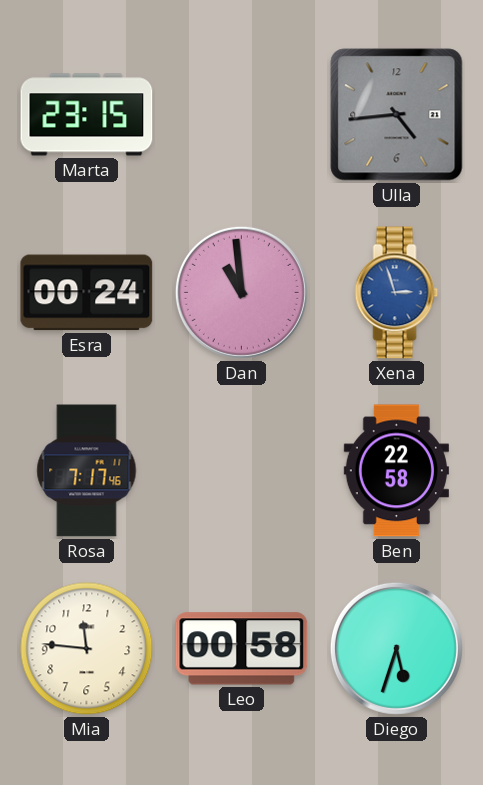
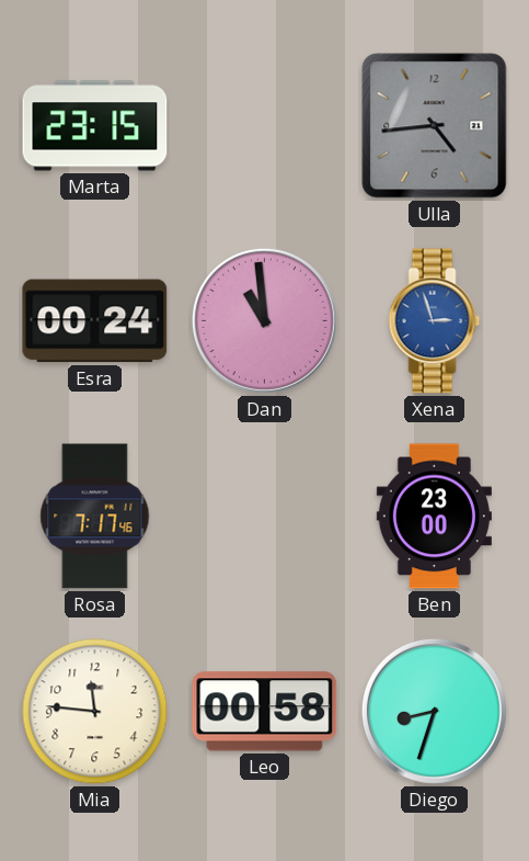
Ben: 22:58 -> 23:00
Diego: 5:33 -> 8:33
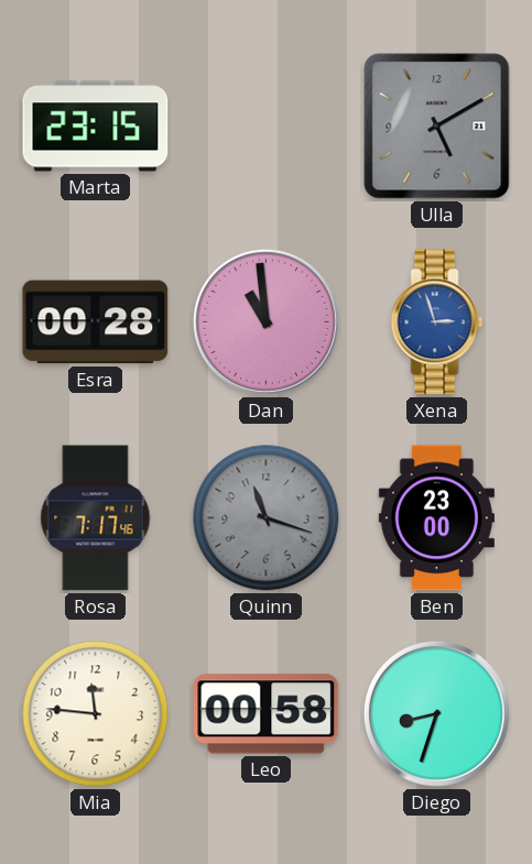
Ulla: 4:44 -> 5:10
Esra: 00:24 -> 00:28
Quinn: none -> 11:18
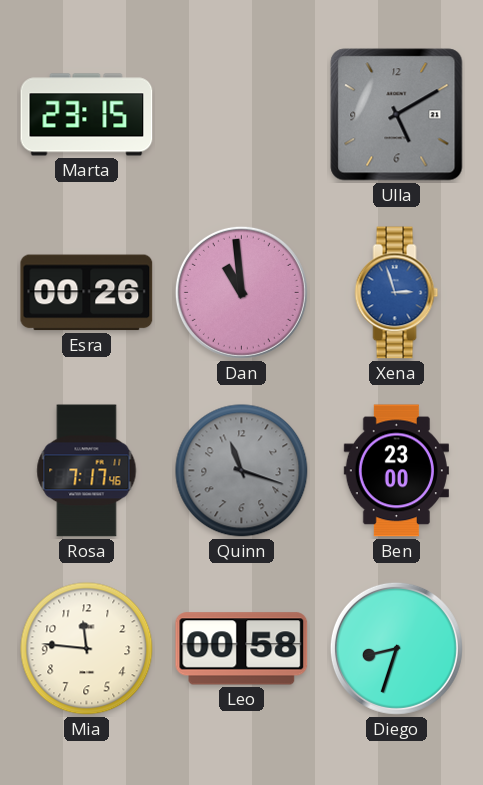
Esra: 00:28 -> 00:26
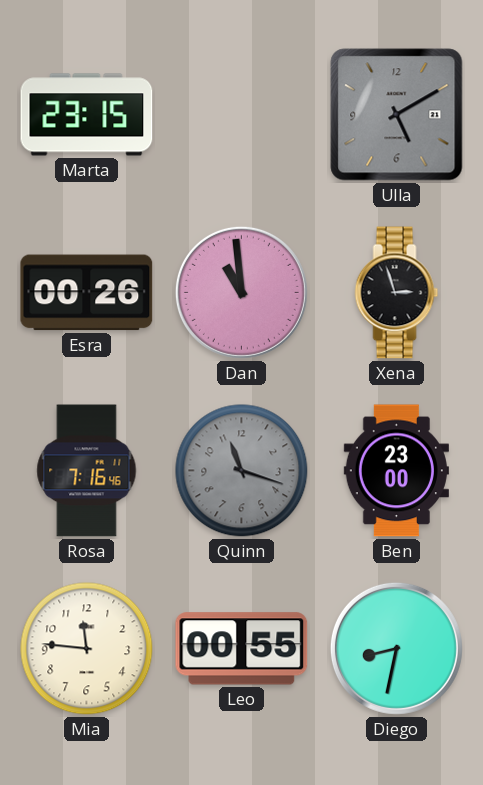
Xena dial: blue -> black
Rosa: 7:17 -> 7:16
Leo: 00:58 -> 00:55
Diego: 8:33 -> 8:32
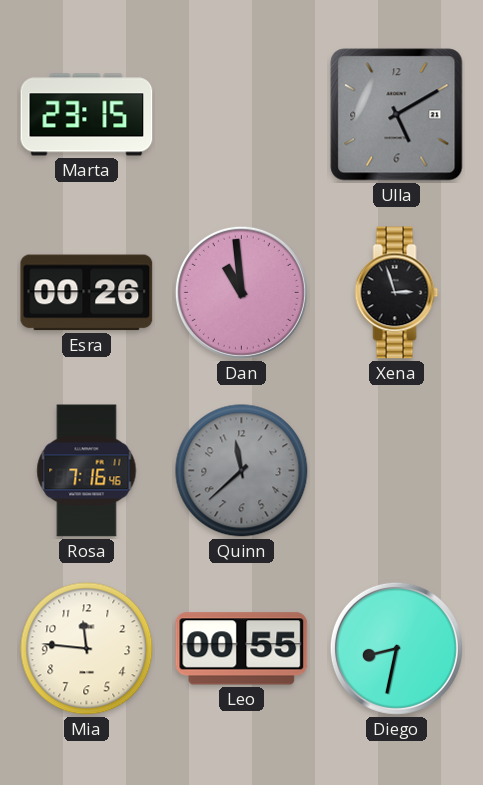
Quinn: 11:18 -> 11:38
Ben: 23:00 -> none
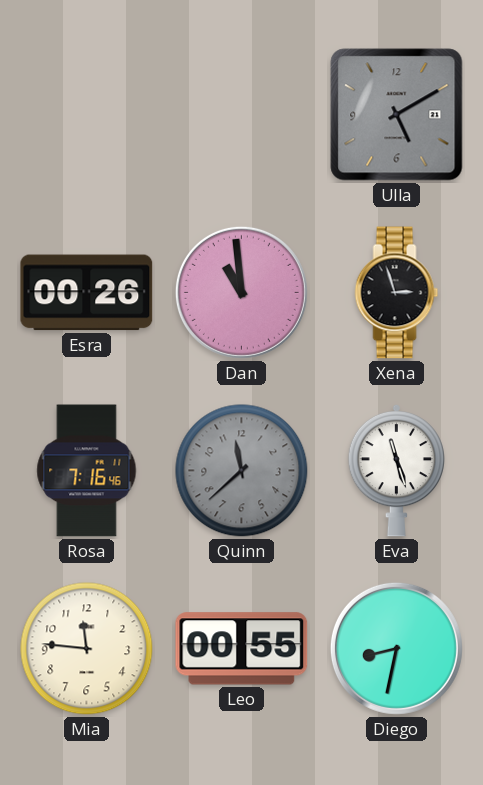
Marta: 23:15 -> none
Eva: none -> 11:27
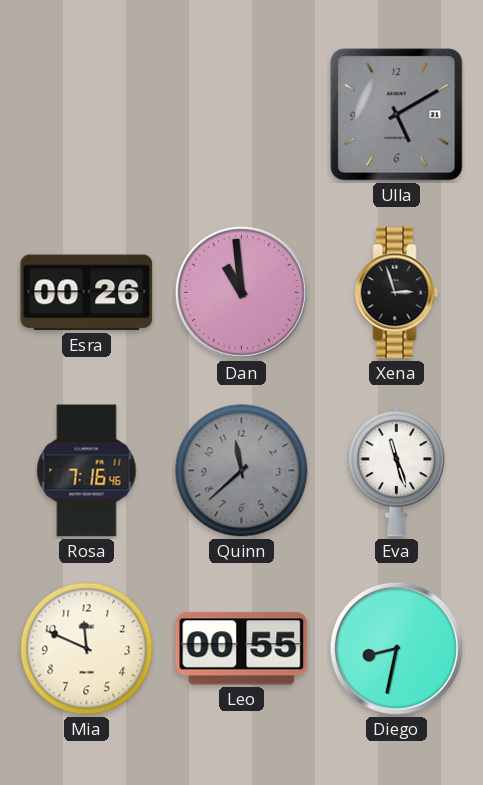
Mia: 11:46 -> 11:49
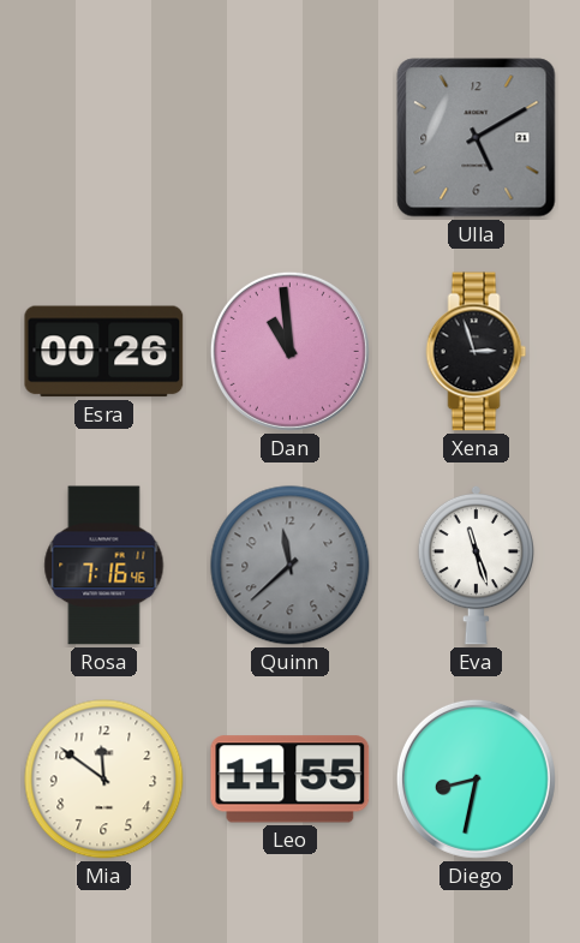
Mia: 11:49 -> 11:51
Leo: 00:55 -> 11:55
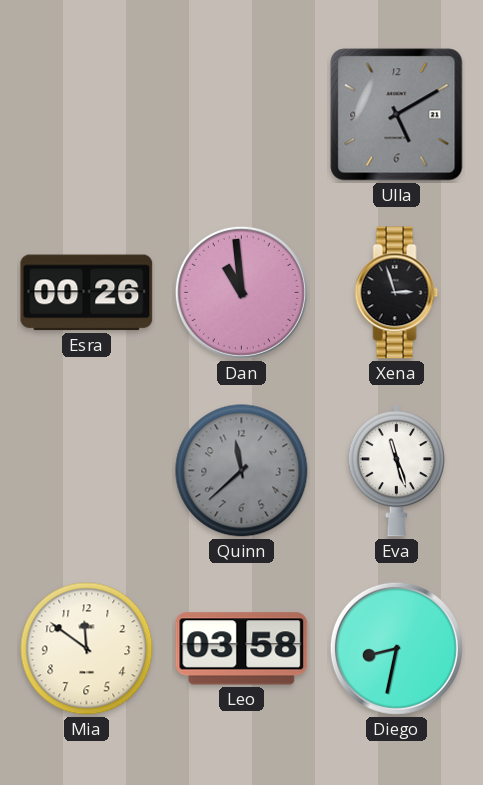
Rosa: 7:16 -> none
Leo: 11:55 -> 03:58
